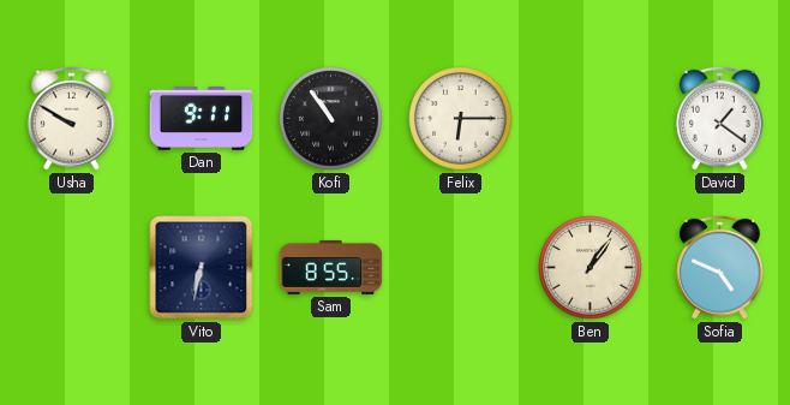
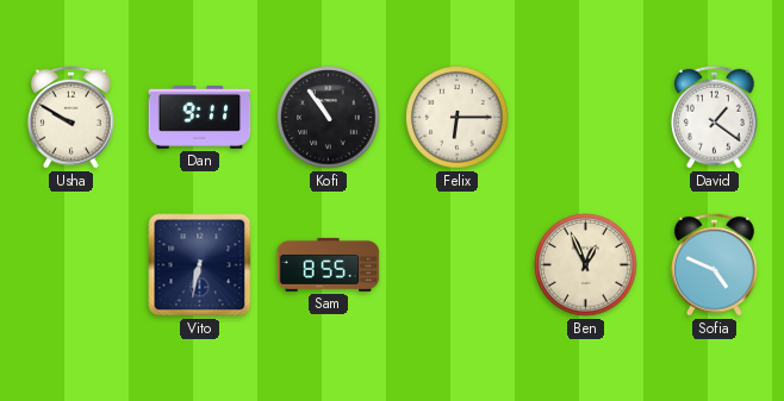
Ben: 1:06 -> 12:56
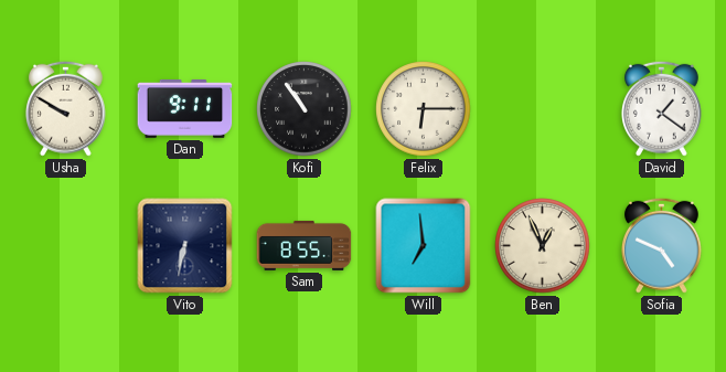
Will: none -> 6:59
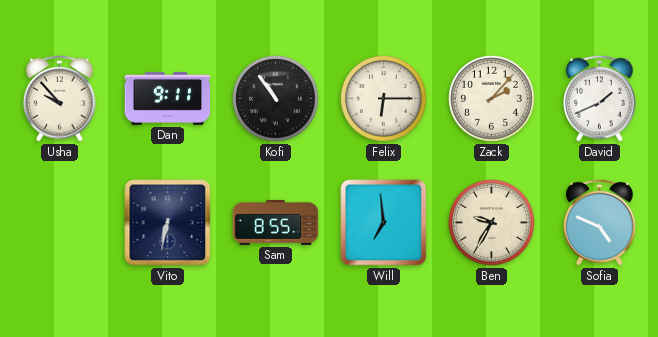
Usha: 9:50 -> 9:53
Zack: none -> 2:07
David: 1:21 -> 1:41
Ben: 12:56 -> 9:35
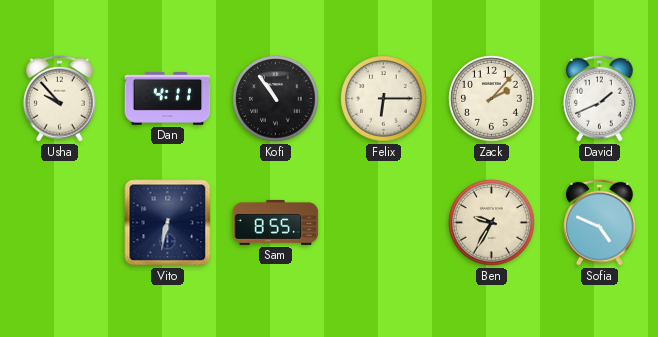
Dan: 9:11 -> 4:11
Will: 6:59 -> none
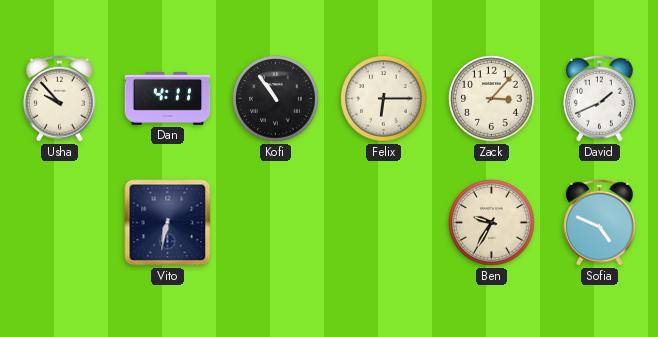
Zack: 2:07 -> 3:07
Sam: 8:55 -> none
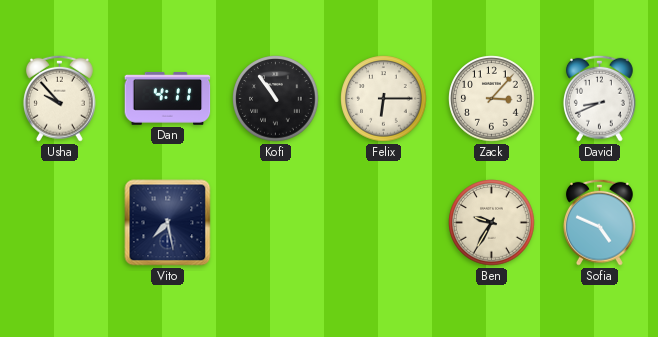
David: 1:41 -> 8:41
Vito: 6:32 -> 7:28
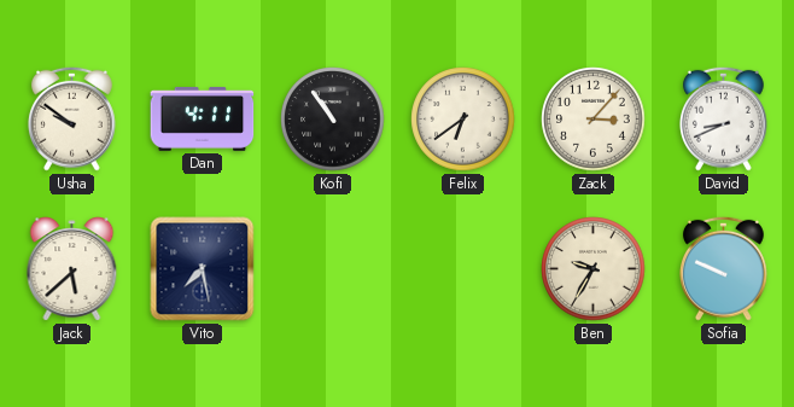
Usha: 9:53 -> 9:51
Felix: 6:15 -> 6:39
Jack: none -> 5:38
Sofia: 4:49 -> 9:49
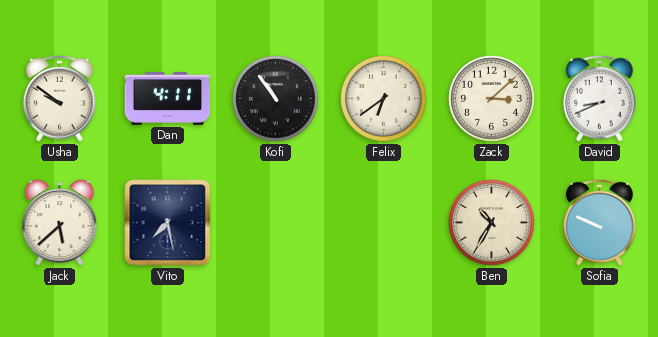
Zack: 3:07 -> 3:08
Ben: 9:35 -> 10:35
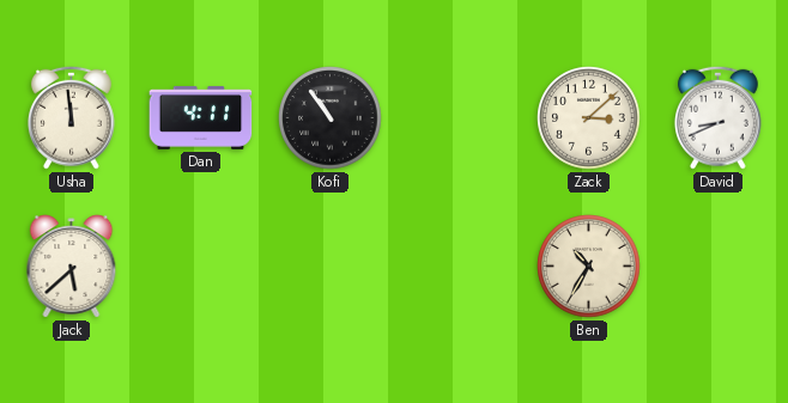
Usha: 9:51 -> 11:59
Felix: 6:39 -> none
Vito: 7:28 -> none
Sofia: 9:49 -> none
